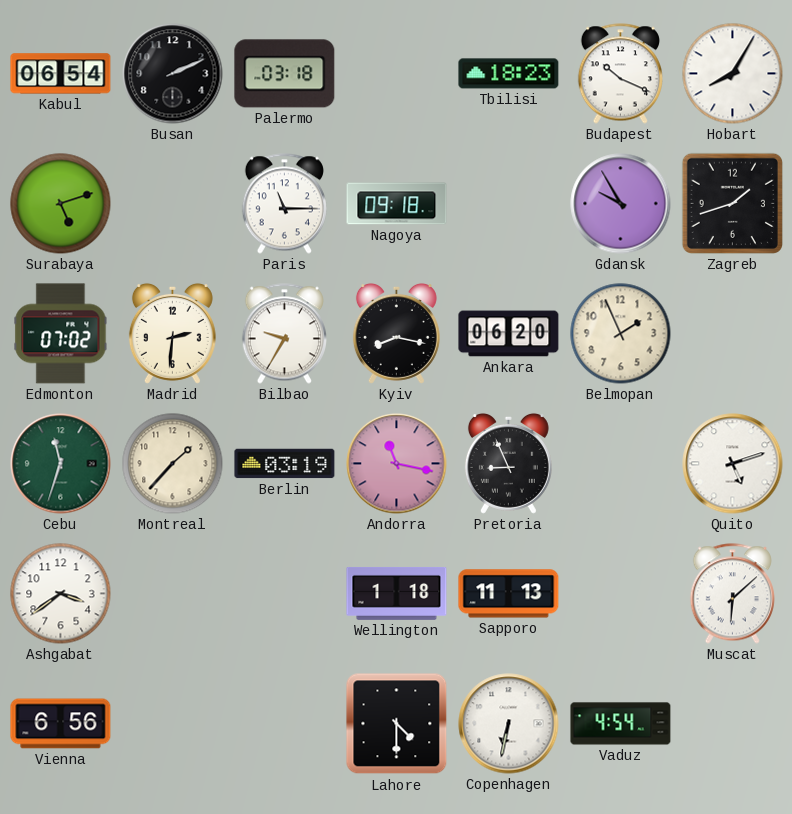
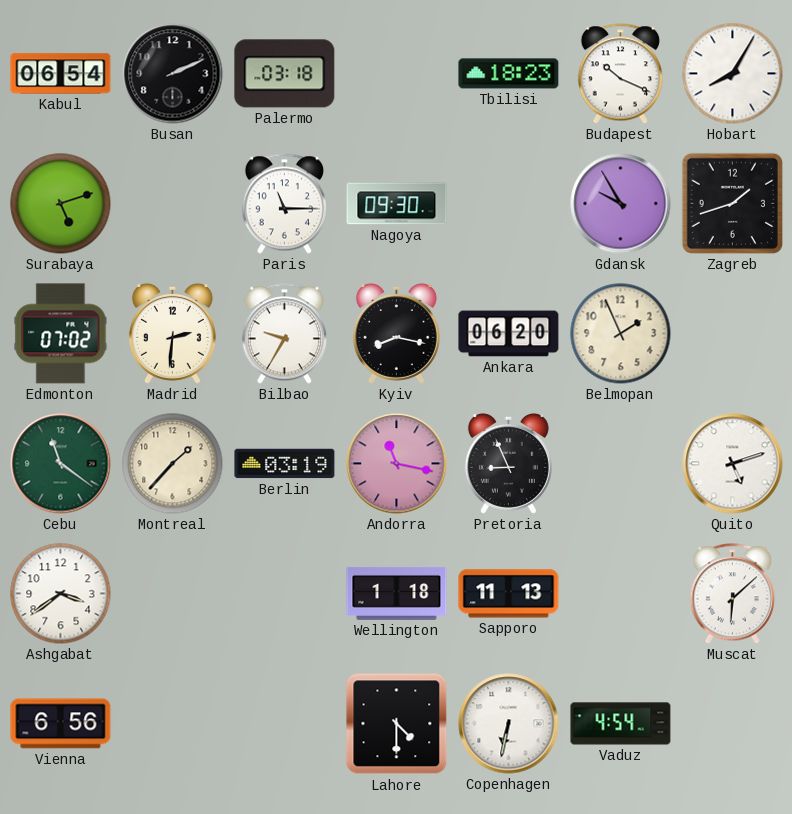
Nagoya: 09:18 -> 09:30
Cebu: 11:33 -> 11:21
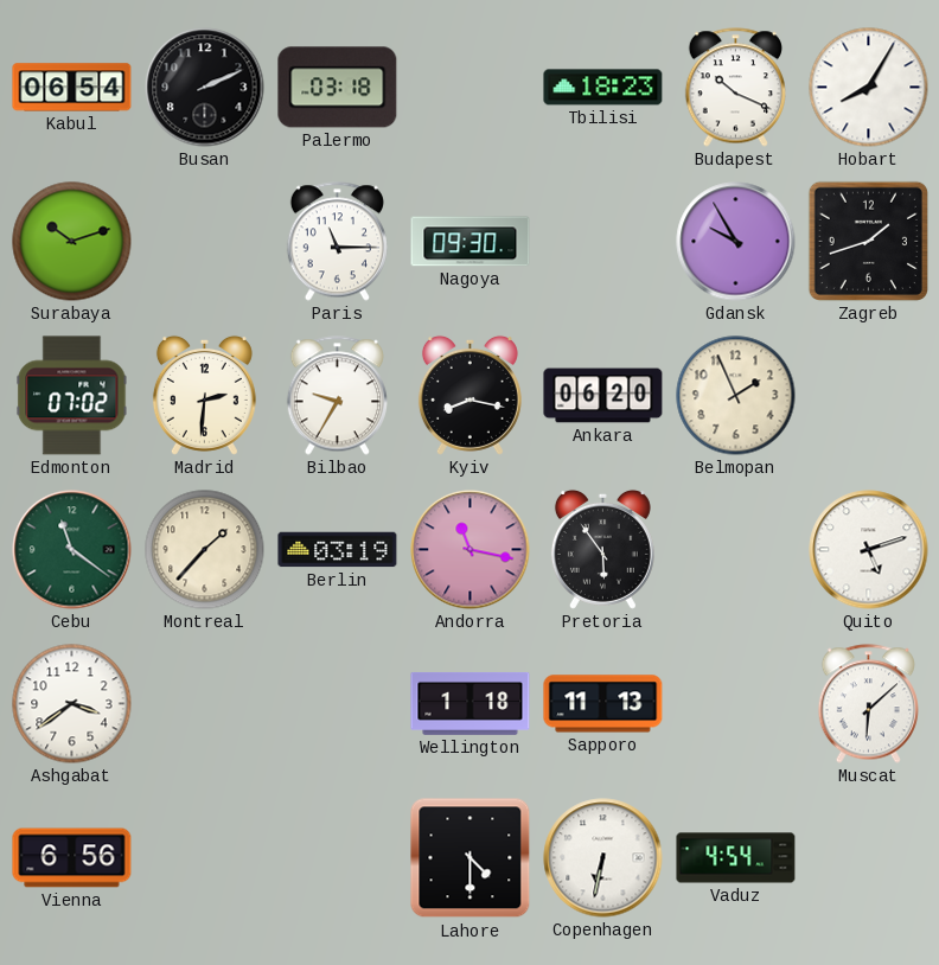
Surabaya: 5:12 -> 10:12
Pretoria: 8:56 -> 5:54
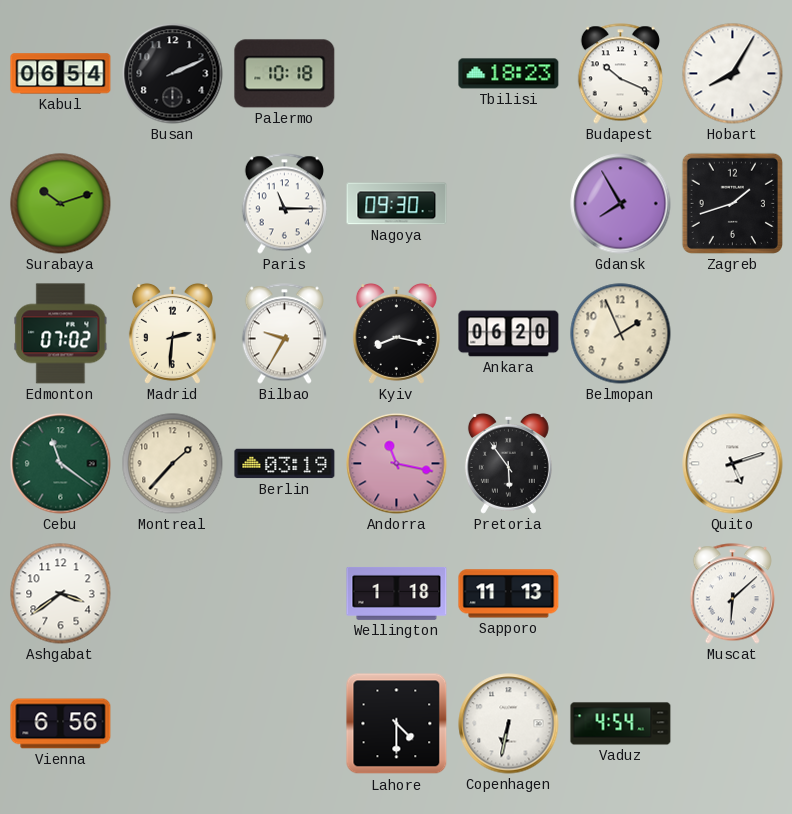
Palermo: 03:18 -> 10:18
Gdansk: 9:55 -> 7:55
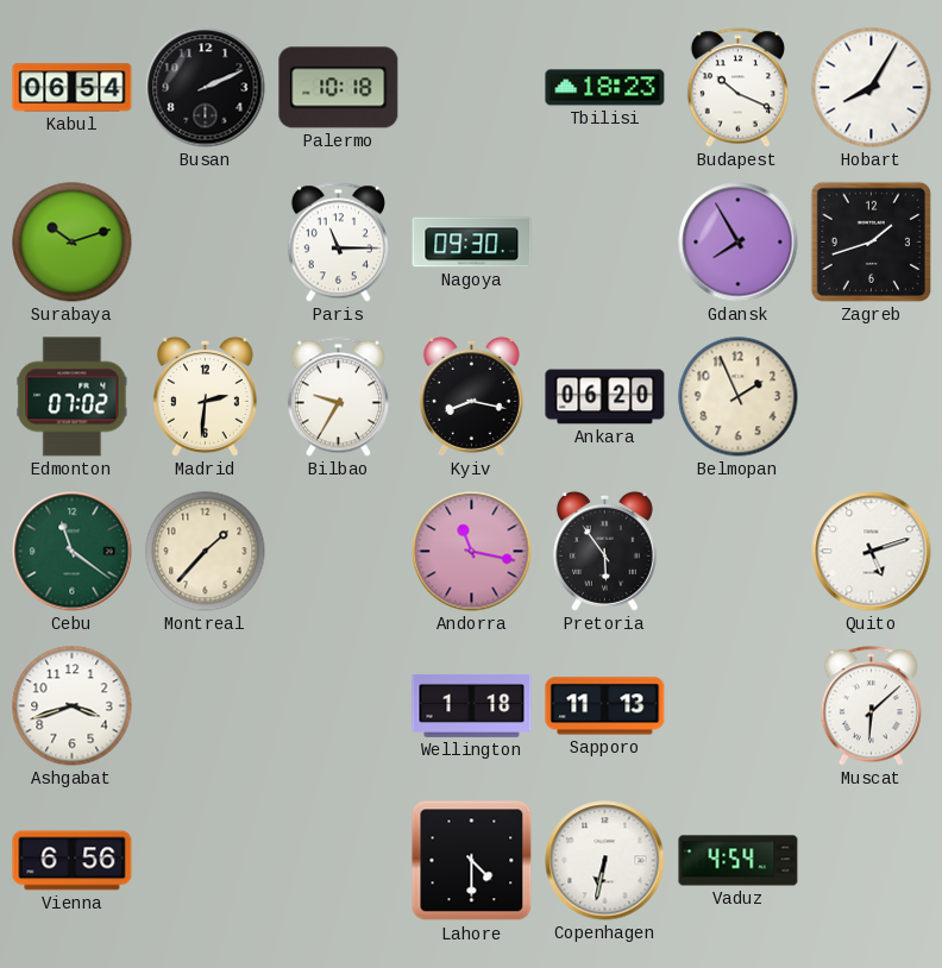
Berlin: 03:19 -> none
Ashgabat: 3:39 -> 3:42
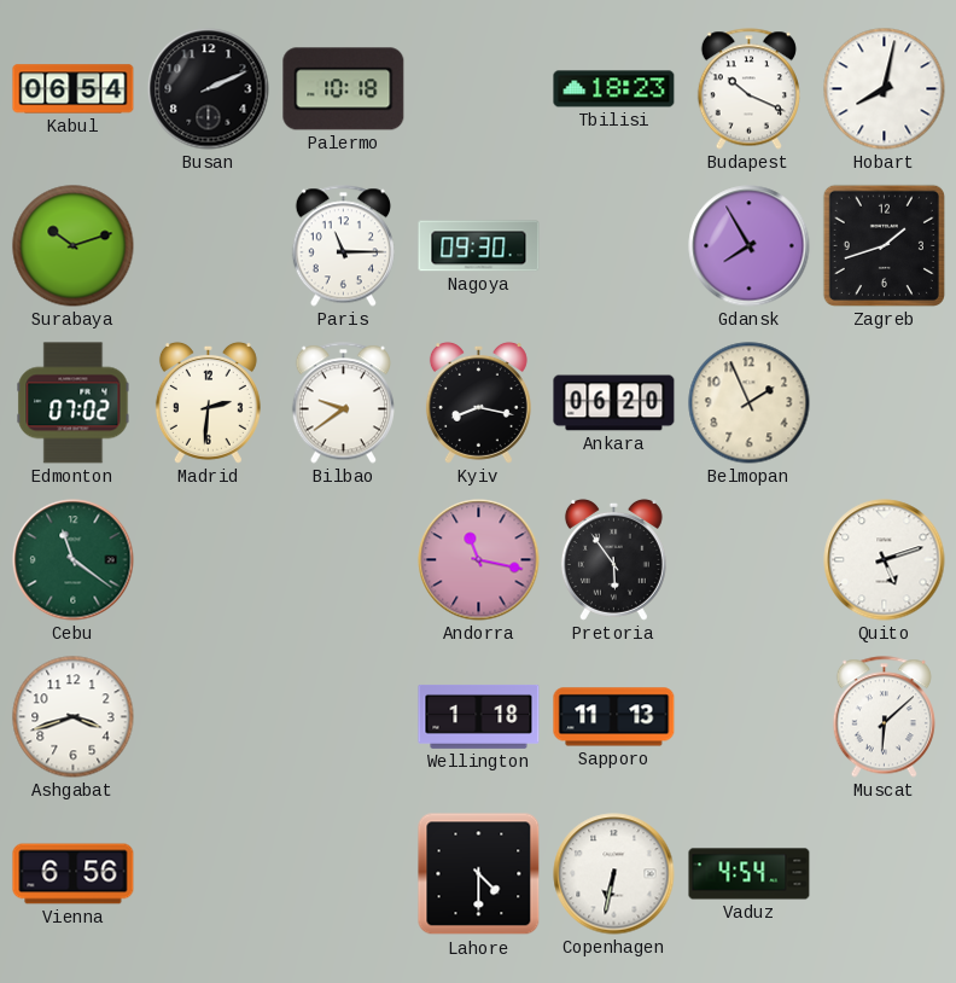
Hobart: 8:05 -> 8:02
Bilbao: 9:35 -> 9:39
Montreal: 1:37 -> none
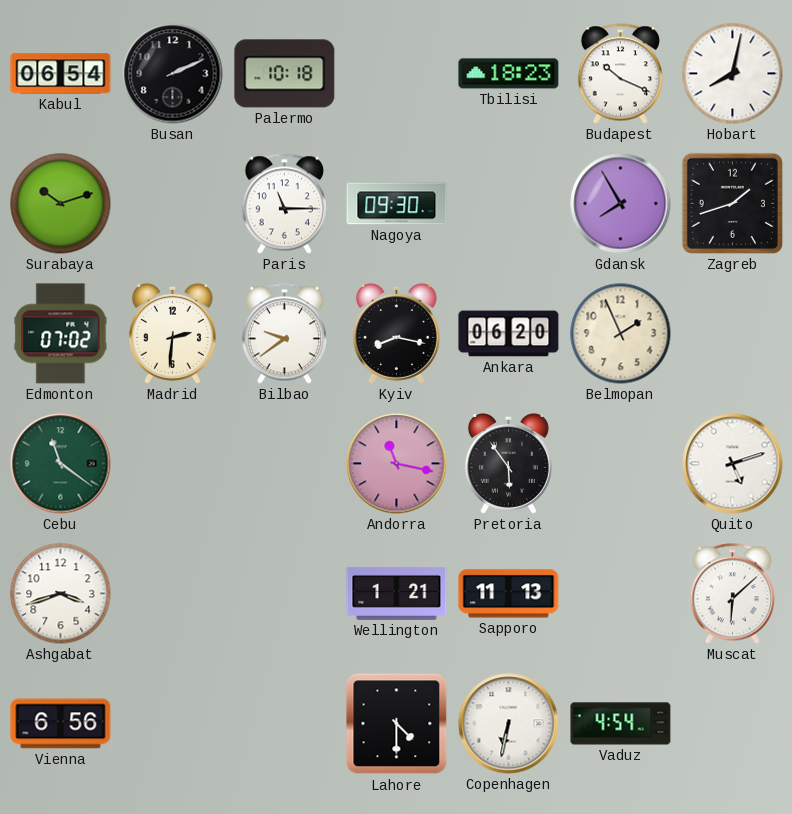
Wellington: 1:18 -> 1:21
